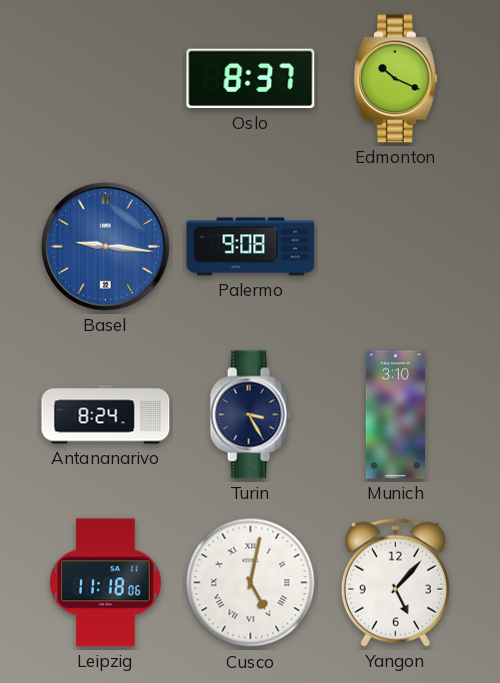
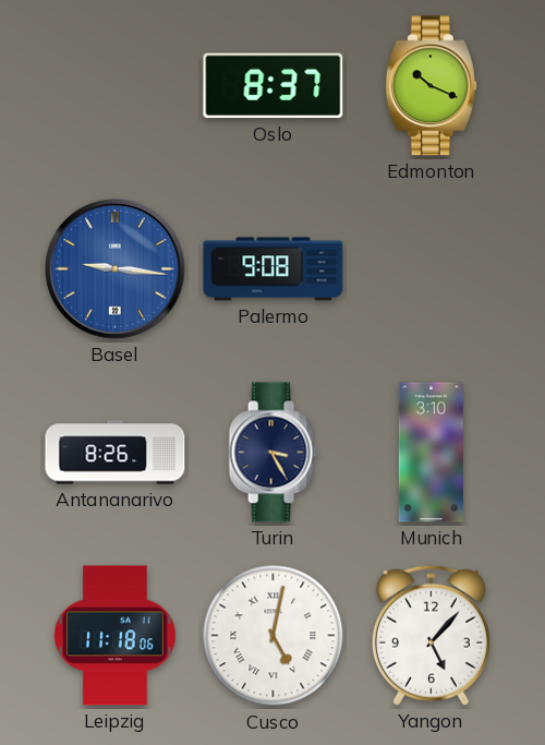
Antananarivo: 8:24 -> 8:26
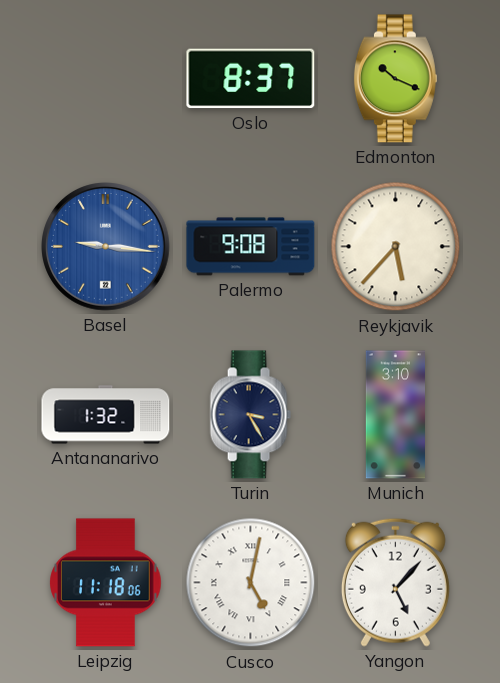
Reykjavik: none -> 5:37
Antananarivo: 8:26 -> 1:32
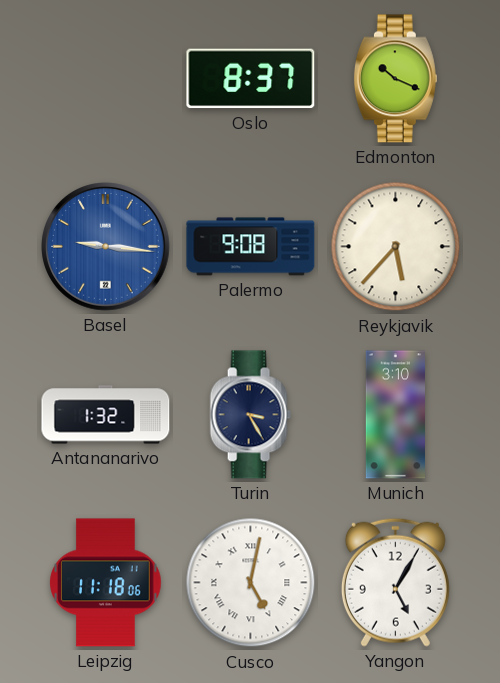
Yangon: 5:07 -> 5:05
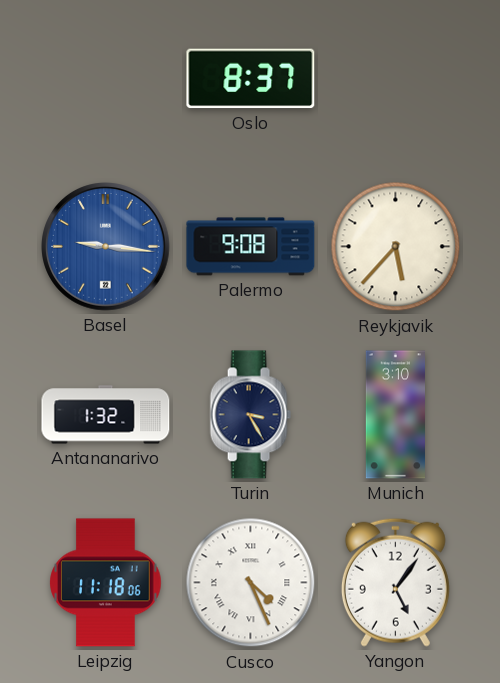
Edmonton: 10:19 -> none
Cusco: 5:02 -> 4:26
Yangon: 5:05 -> 5:06
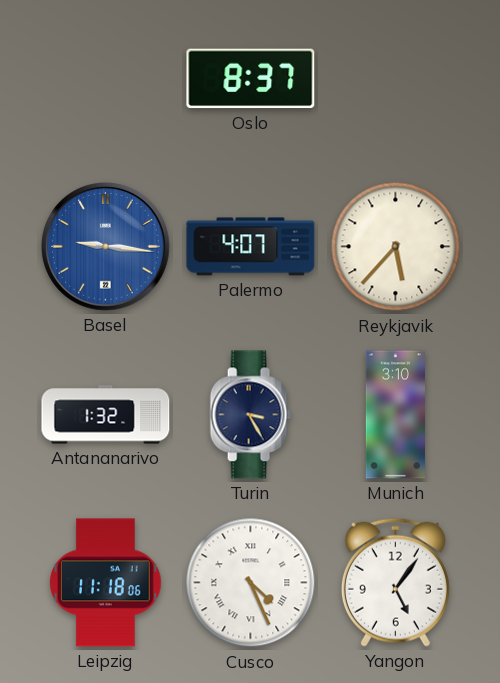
Palermo: 9:08 -> 4:07
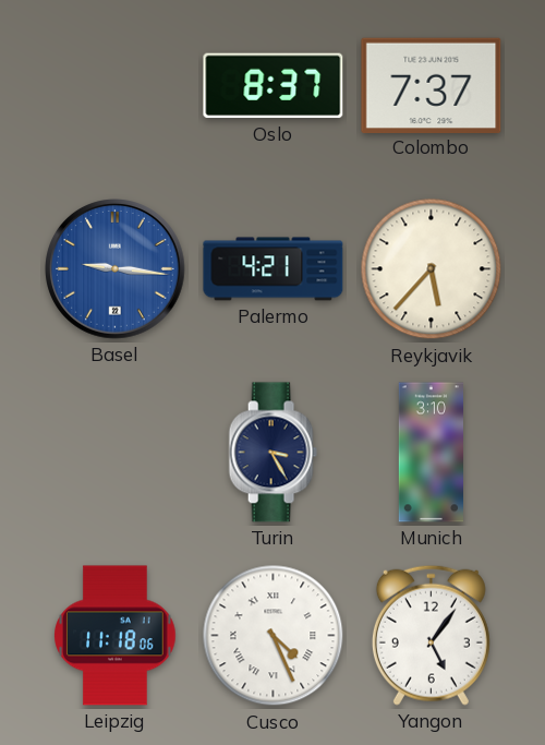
Colombo: none -> 7:37
Palermo: 4:07 -> 4:21
Antananarivo: 1:32 -> none
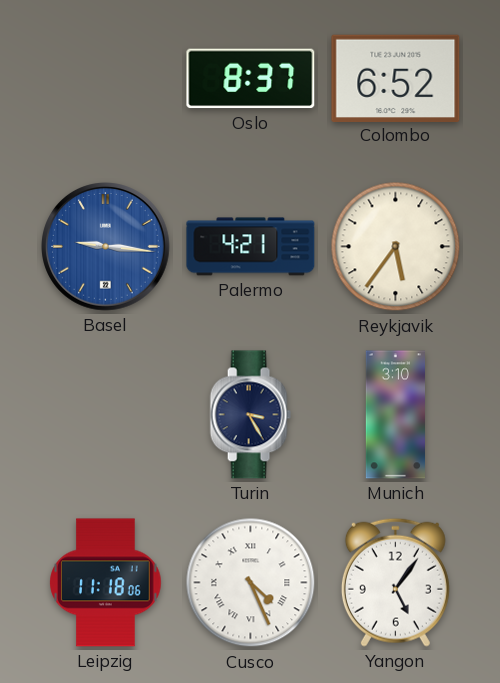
Colombo: 7:37 -> 6:52
Reykjavik: 5:37 -> 5:36
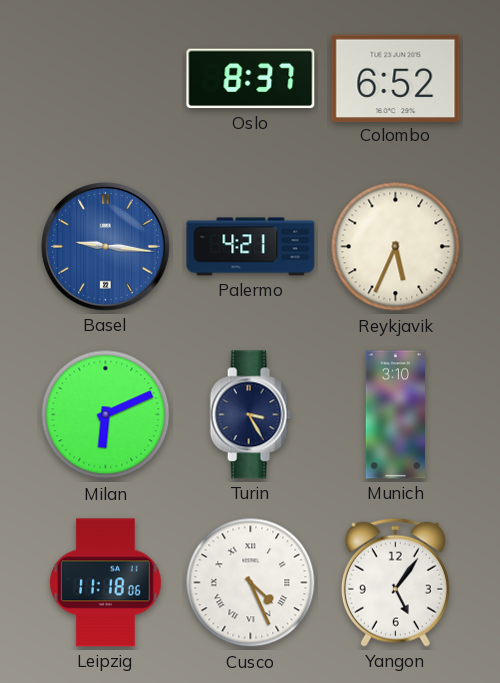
Reykjavik: 5:36 -> 5:34
Milan: none -> 6:11
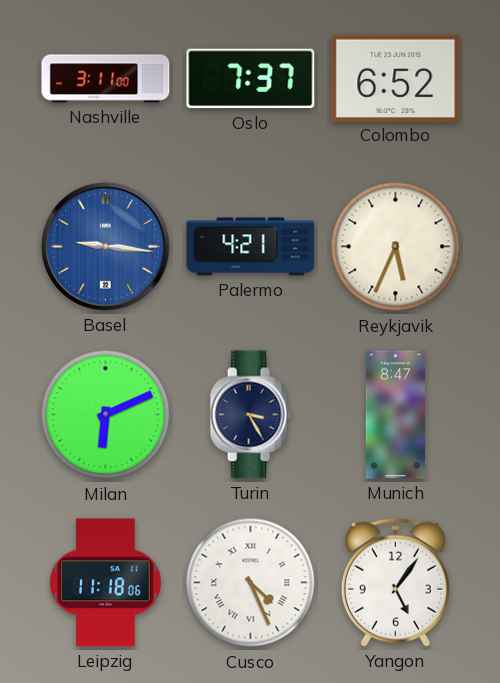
Nashville: none -> 3:11
Oslo: 8:37 -> 7:37
Munich: 3:10 -> 8:47
